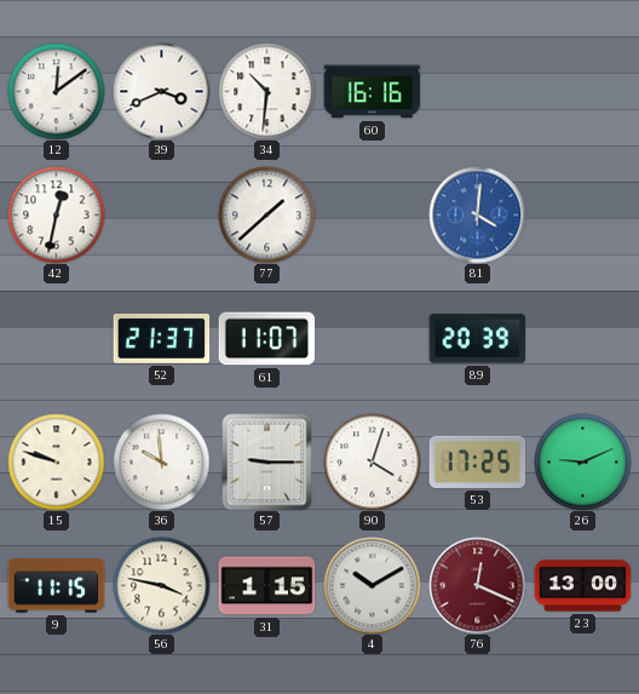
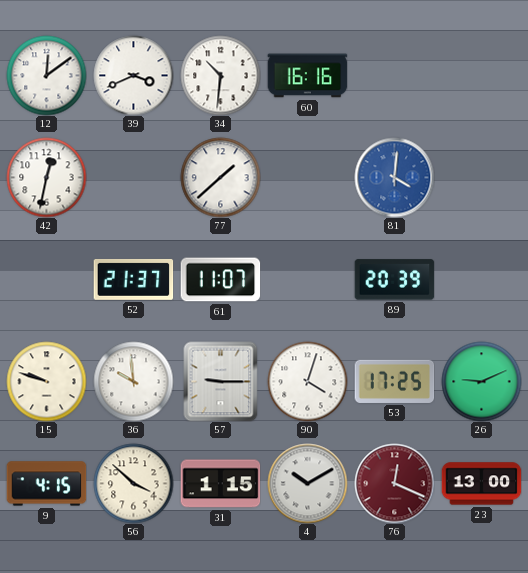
9: 11:15 -> 4:15
56: 3:47 -> 3:52
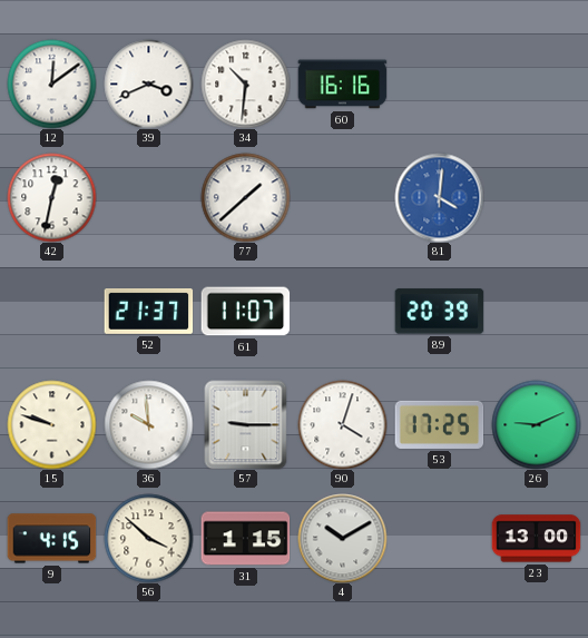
76: 12:19 -> none
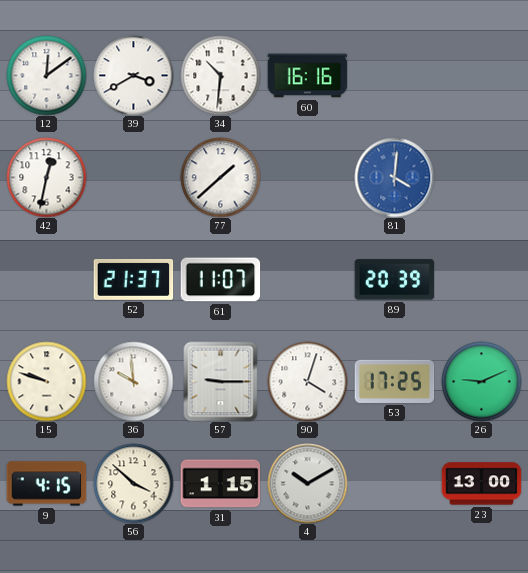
39: 3:41 -> 3:40
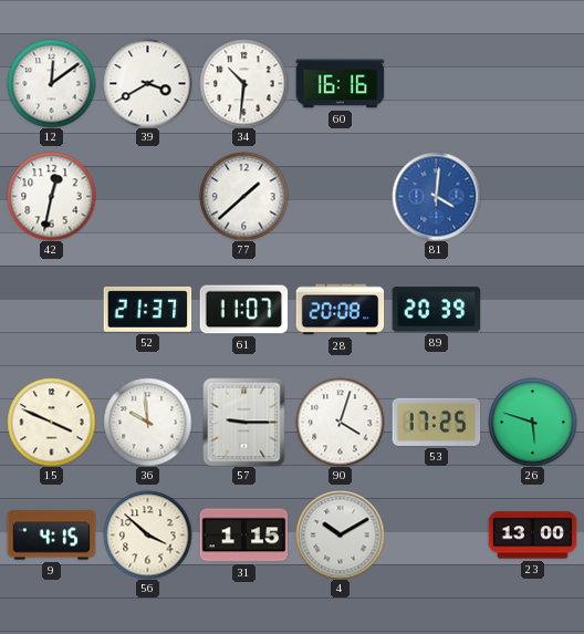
28: none -> 20:08
15: 9:48 -> 3:49
26: 9:11 -> 5:48
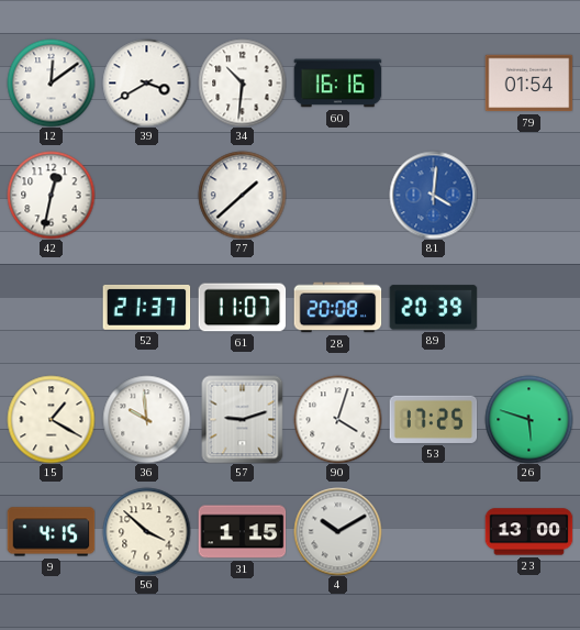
79: none -> 01:54
15: 3:49 -> 1:20
57: 9:15 -> 9:12
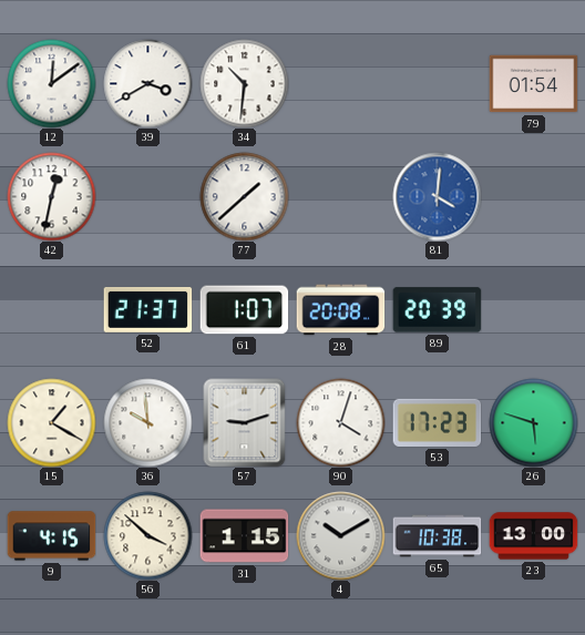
60: 16:16 -> none
61: 11:07 -> 1:07
53: 17:25 -> 17:23
65: none -> 10:38
